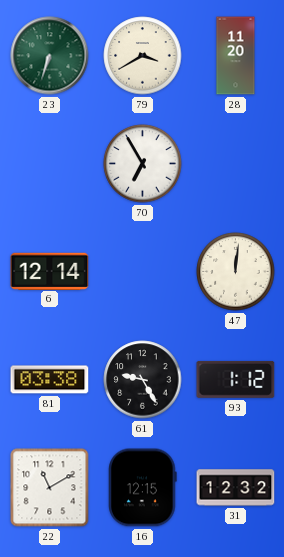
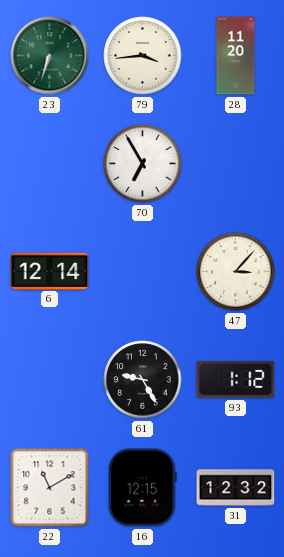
79: 3:40 -> 3:44
47: 12:01 -> 3:07
81: 03:38 -> none
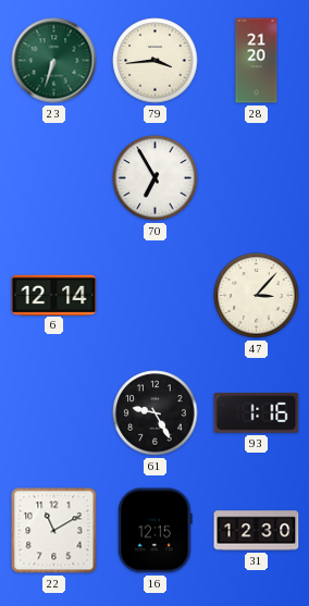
28: 11:20 -> 21:20
93: 1:12 -> 1:16
31: 12:32 -> 12:30
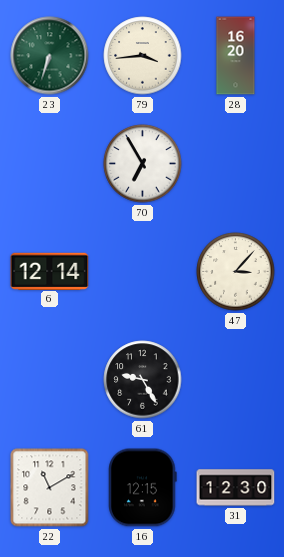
28: 21:20 -> 16:20
93: 1:16 -> none
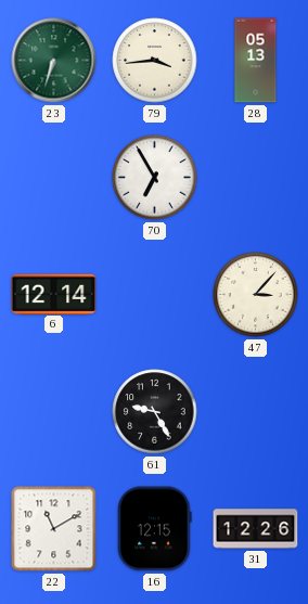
28: 16:20 -> 05:13
31: 12:30 -> 12:26
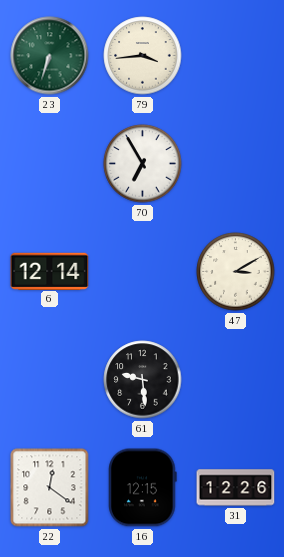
28: 05:13 -> none
47: 3:07 -> 3:10
61: 9:25 -> 9:29
22: 11:10 -> 12:21
